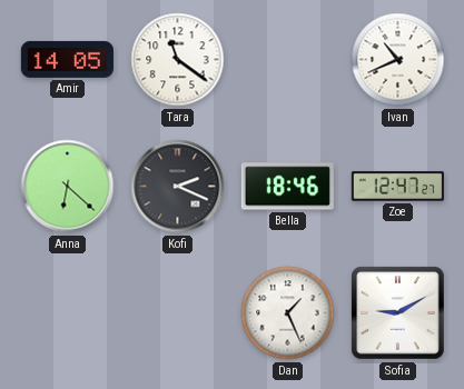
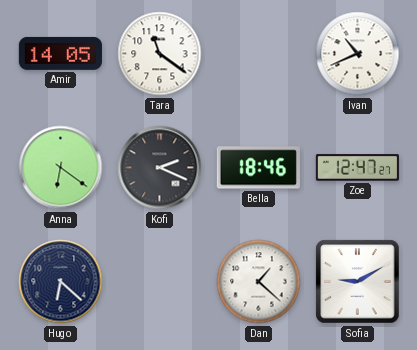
Anna: 6:22 -> 6:21
Hugo: none -> 6:22
Dan: 1:26 -> 1:22
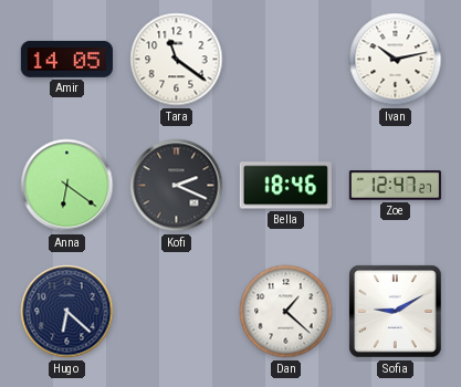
Ivan: 10:41 -> 10:13
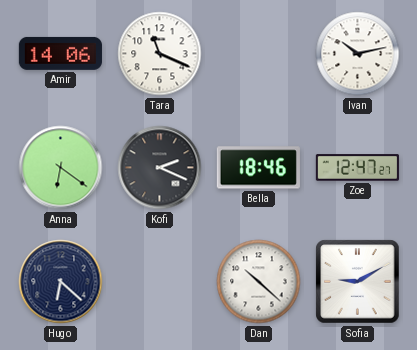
Amir: 14:05 -> 14:06
Tara: 11:21 -> 11:19
Dan: 1:22 -> 10:22
